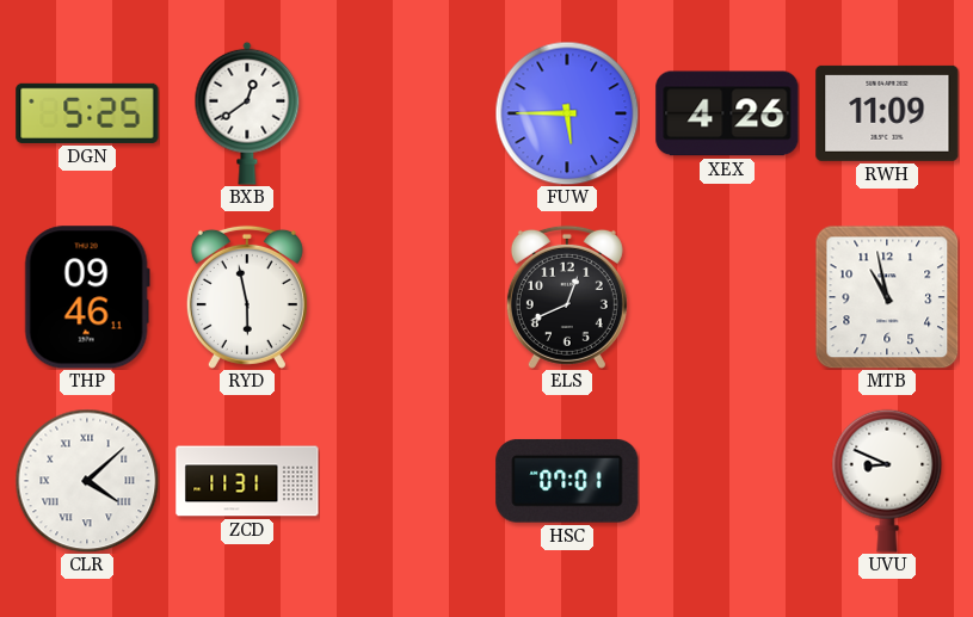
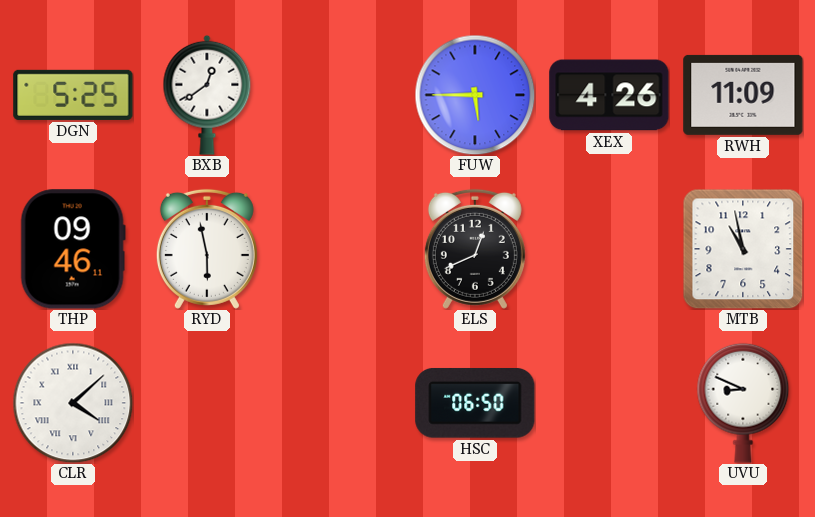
ZCD: 11:31 -> none
HSC: 07:01 -> 06:50
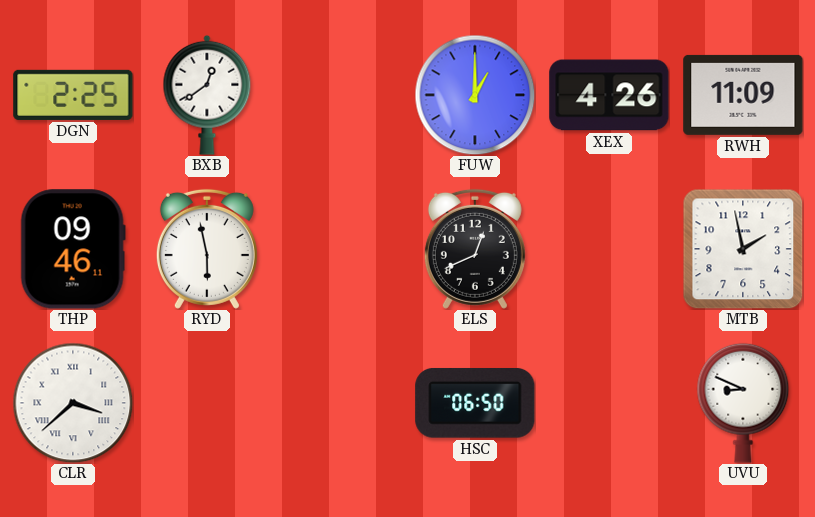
DGN: 5:25 -> 2:25
FUW: 5:45 -> 1:00
MTB: 10:58 -> 1:58
CLR: 4:08 -> 3:38
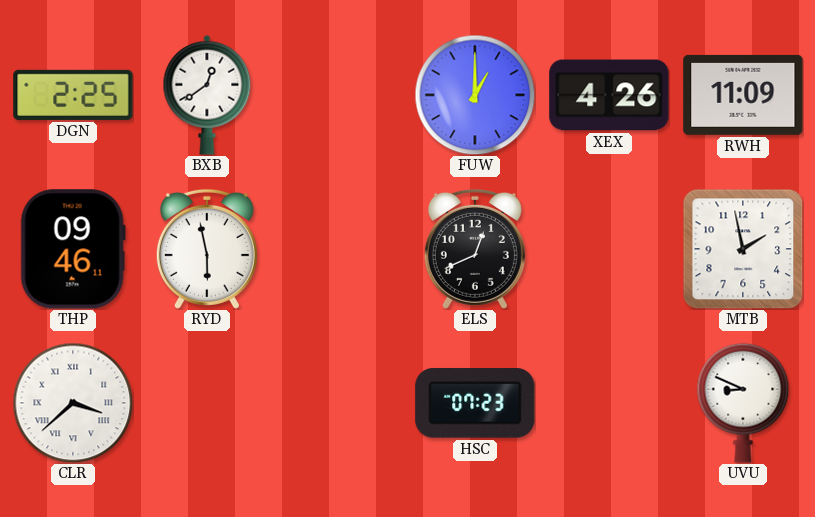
HSC: 06:50 -> 07:23
